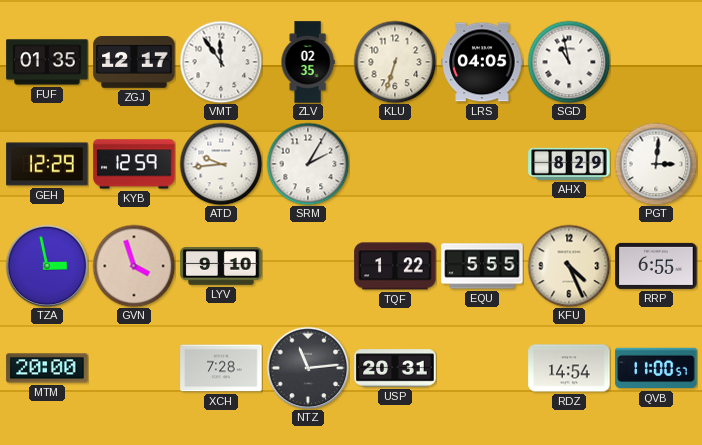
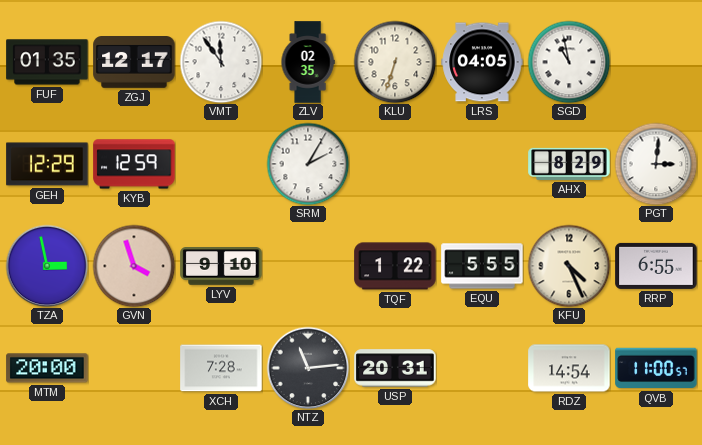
ATD: 9:44 -> none
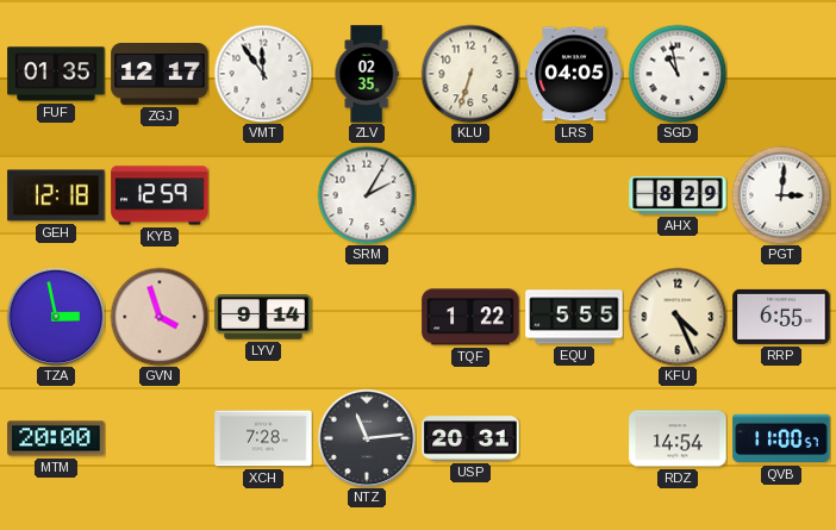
GEH: 12:29 -> 12:18
LYV: 9:10 -> 9:14
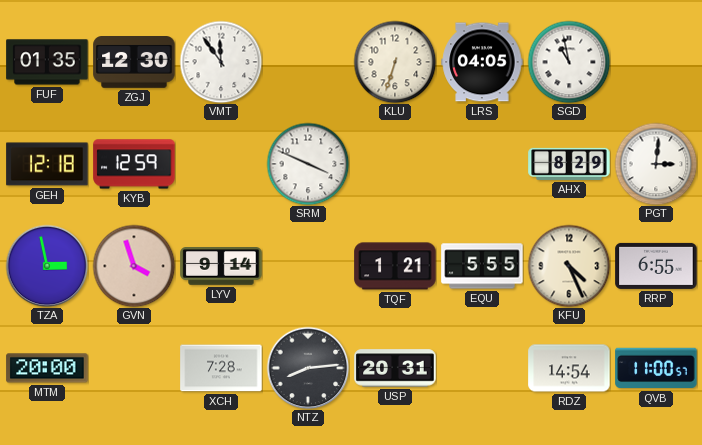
ZGJ: 12:17 -> 12:30
ZLV: 02:35 -> none
SRM: 2:05 -> 3:49
TQF: 1:22 -> 1:21
NTZ: 11:14 -> 8:14
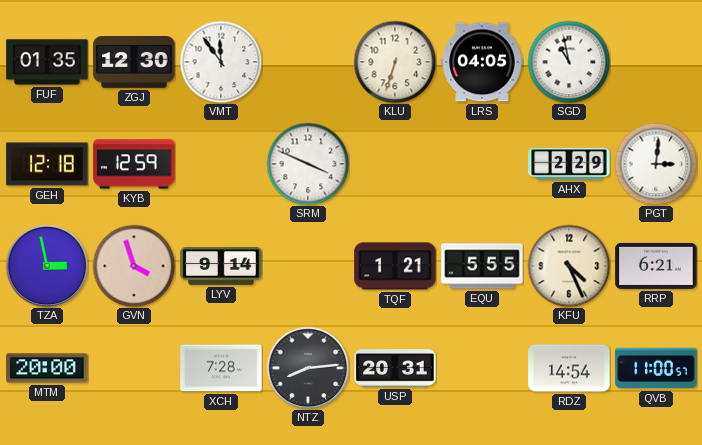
AHX: 8:29 -> 2:29
RRP: 6:55 -> 6:21
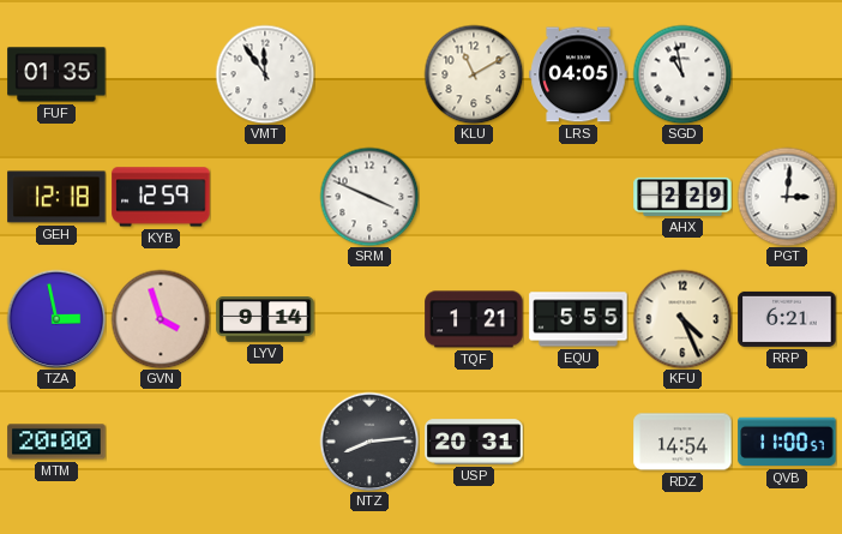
ZGJ: 12:30 -> none
KLU: 6:33 -> 11:10
XCH: 7:28 -> none
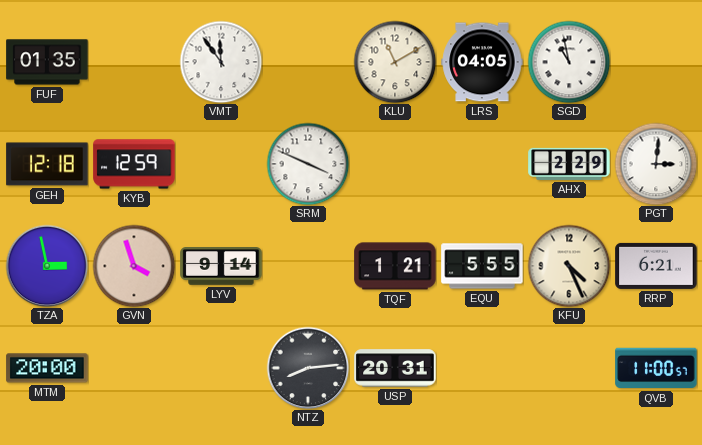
RDZ: 14:54 -> none
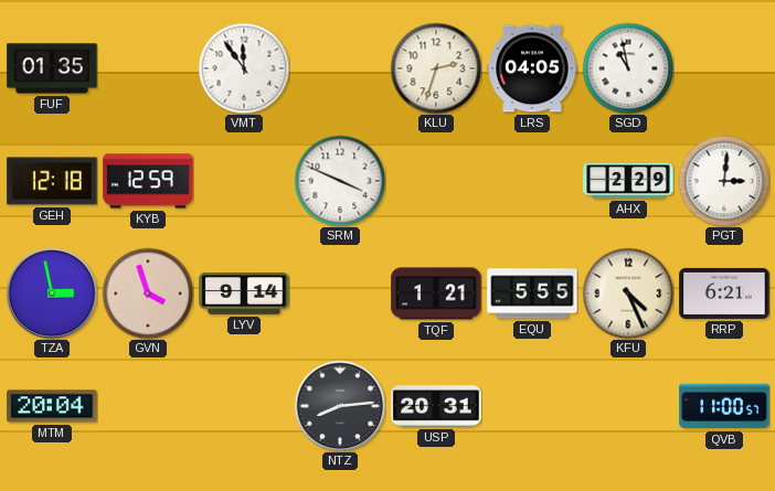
KLU: 11:10 -> 2:33
MTM: 20:00 -> 20:04
